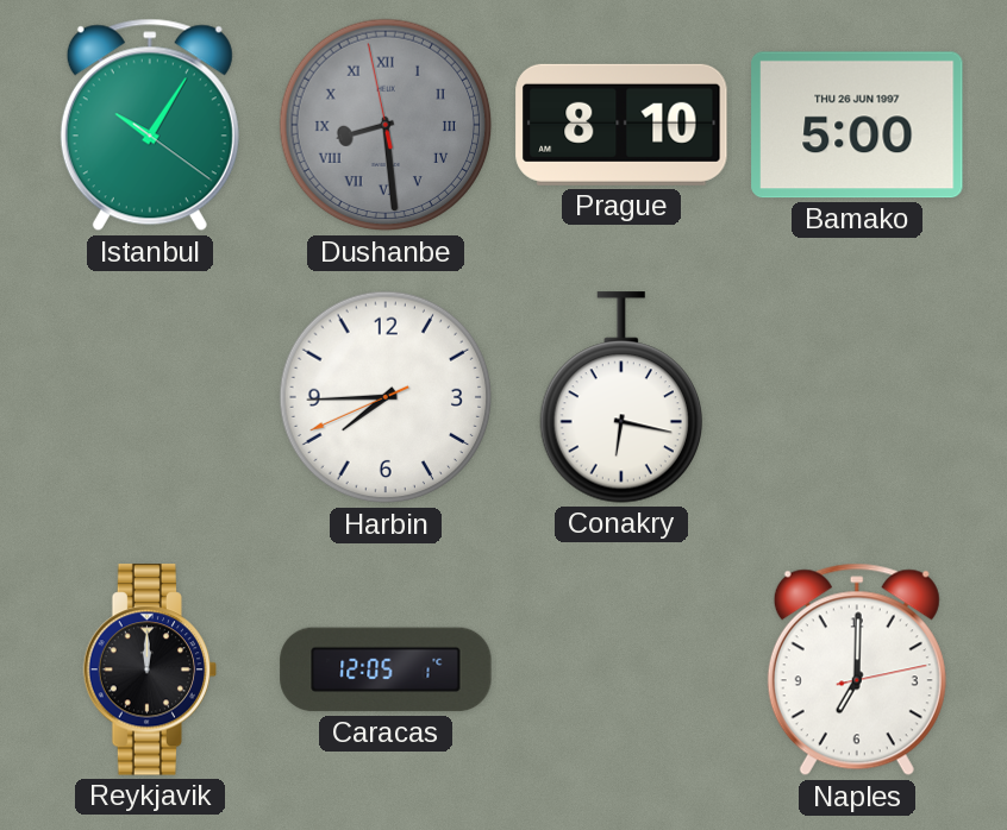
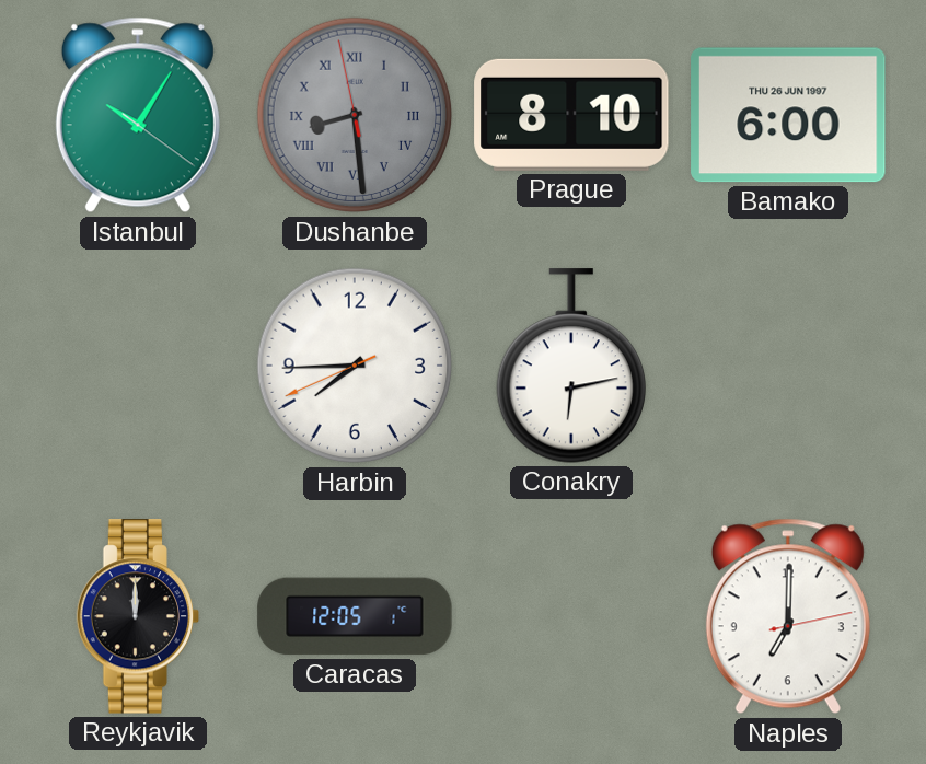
Bamako: 5:00 -> 6:00
Conakry: 6:17 -> 6:13
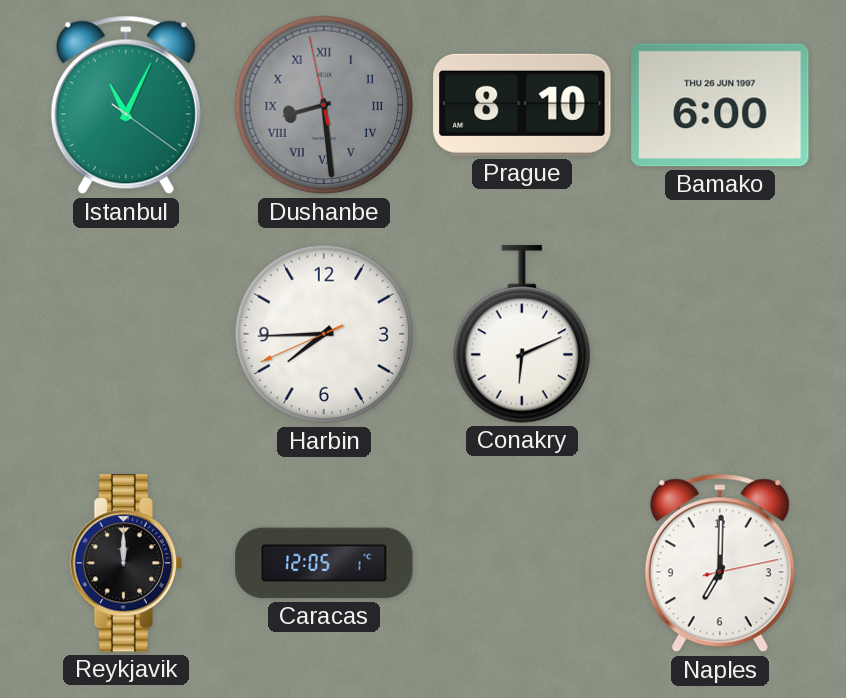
Istanbul: 10:05 -> 11:04
Conakry: 6:13 -> 6:11
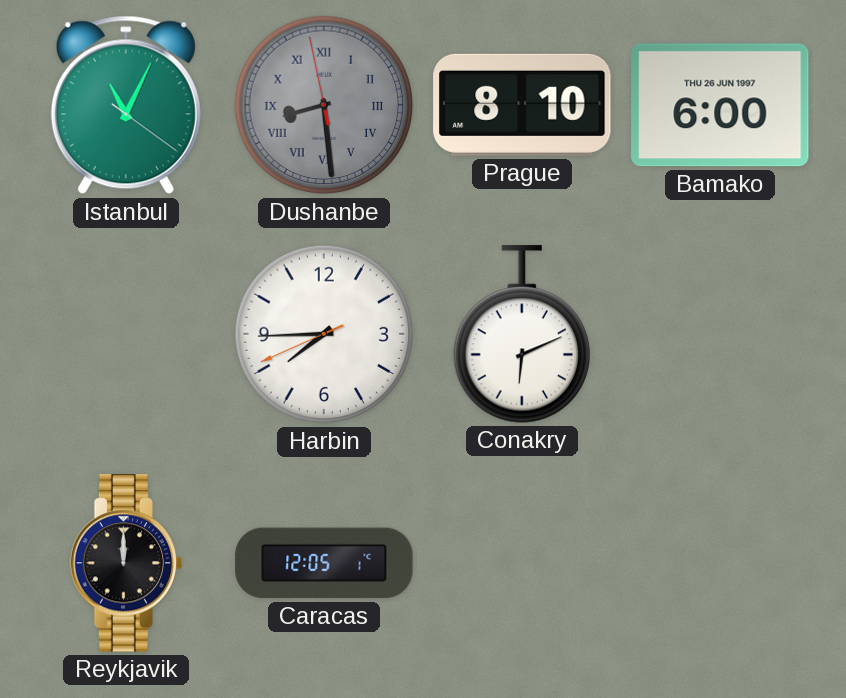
Naples: 7:00 -> none
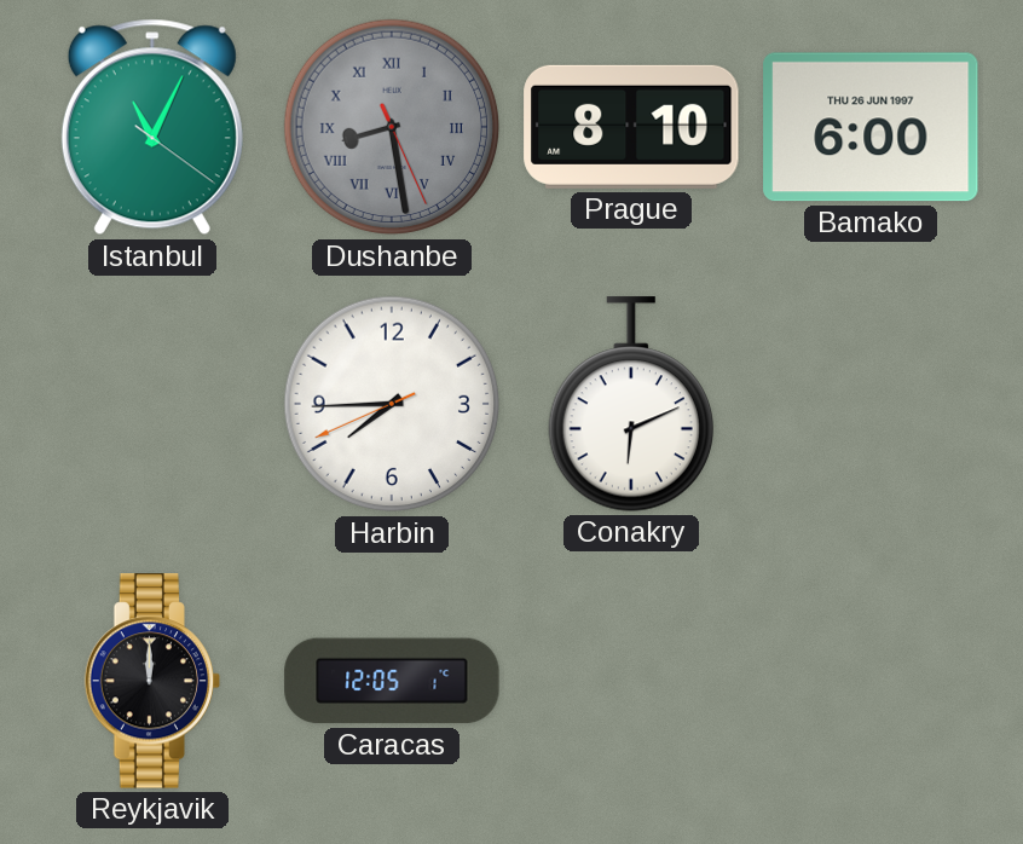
Dushanbe: 8:28:58 -> 8:28:26
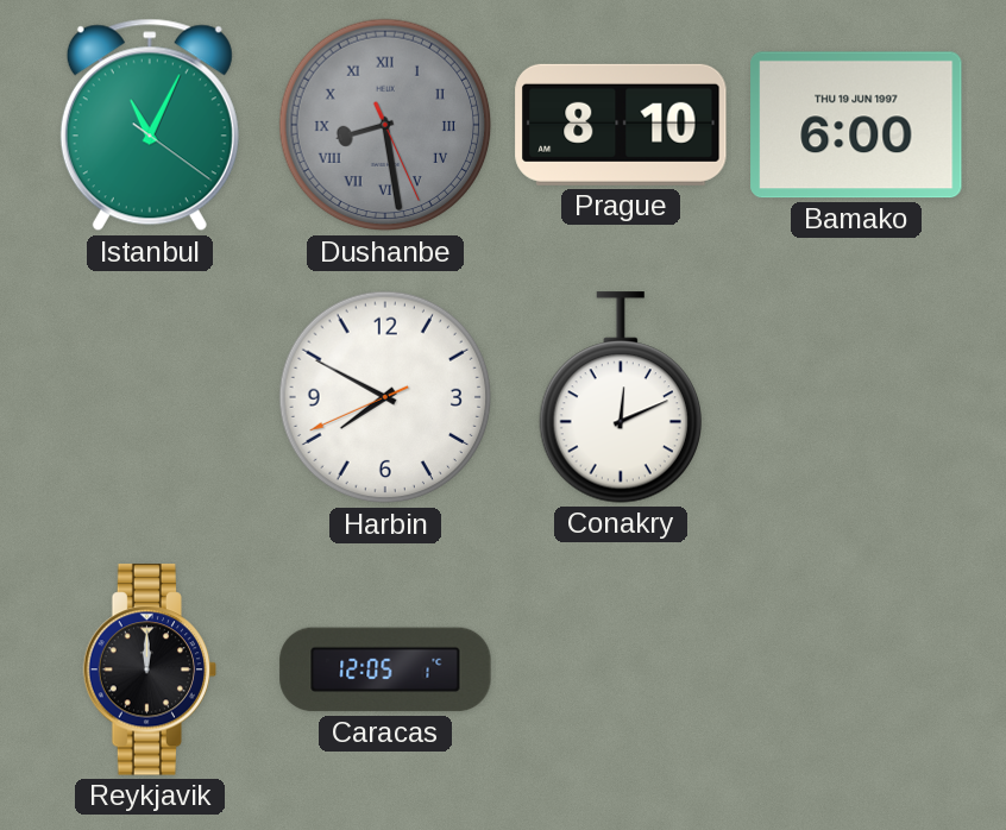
Bamako date: THU 26 JUN 1997 -> THU 19 JUN 1997
Harbin: 7:44 -> 7:49
Conakry: 6:11 -> 12:11
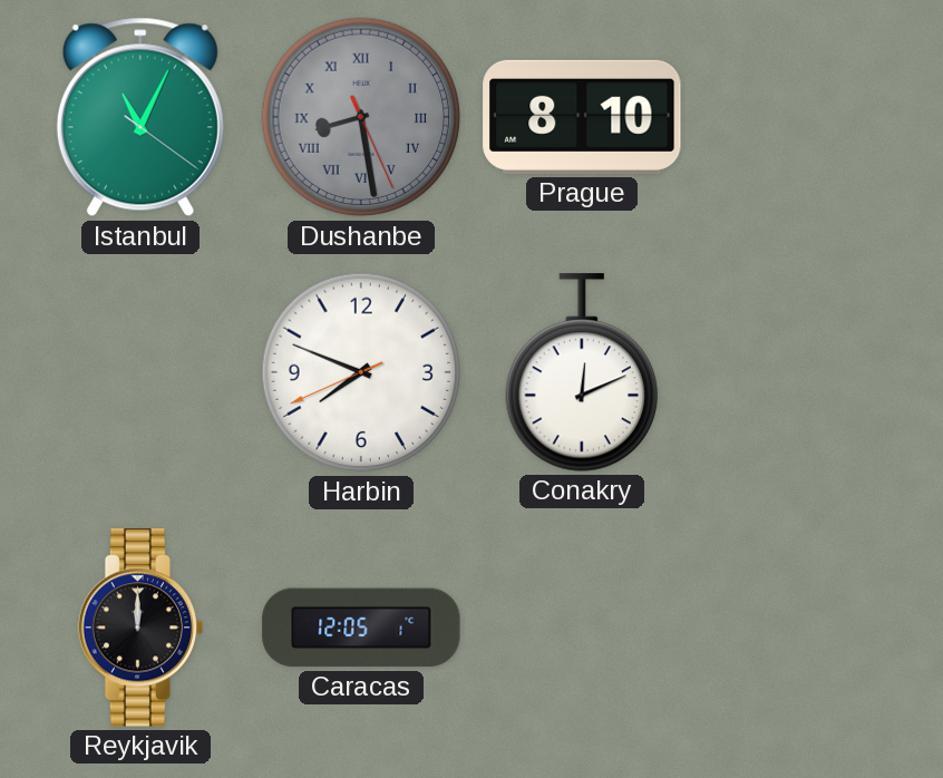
Bamako: 6:00 -> none
Harbin: 7:49 -> 7:48
